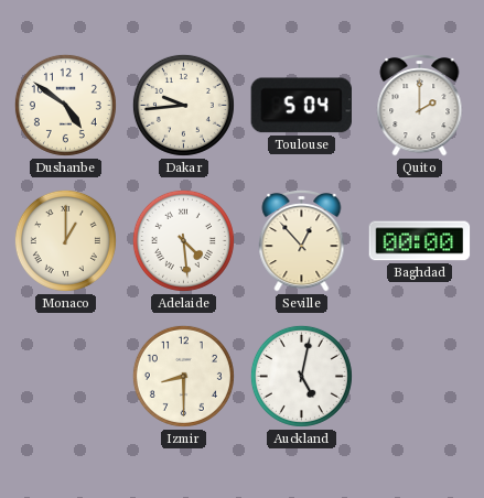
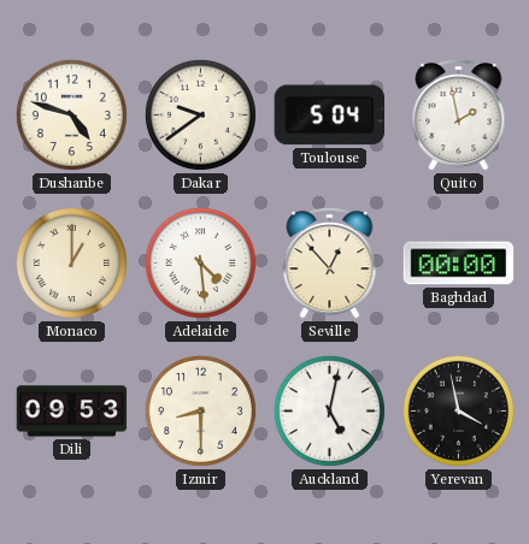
Dushanbe: 4:51 -> 4:48
Dakar: 9:44 -> 9:39
Quito: 2:00 -> 1:58
Dili: none -> 09:53
Yerevan: none -> 3:58
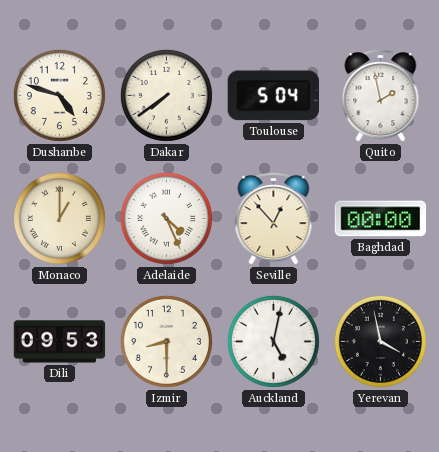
Dakar: 9:39 -> 7:39
Adelaide: 4:29 -> 4:26
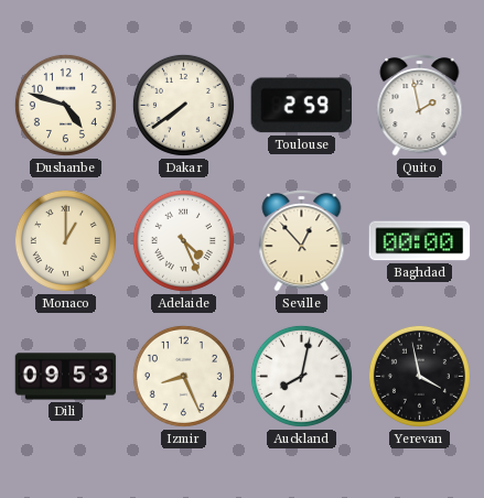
Toulouse: 5:04 -> 2:59
Izmir: 8:30 -> 8:26
Auckland: 5:02 -> 8:02
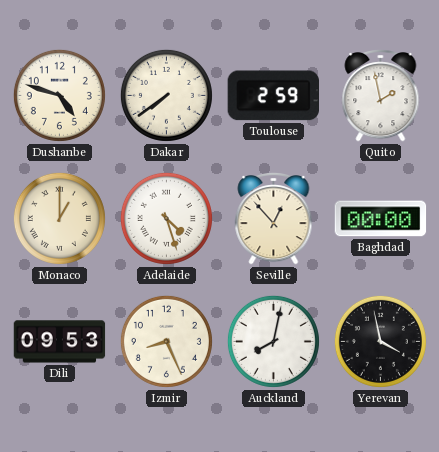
Adelaide: 4:26 -> 4:27
